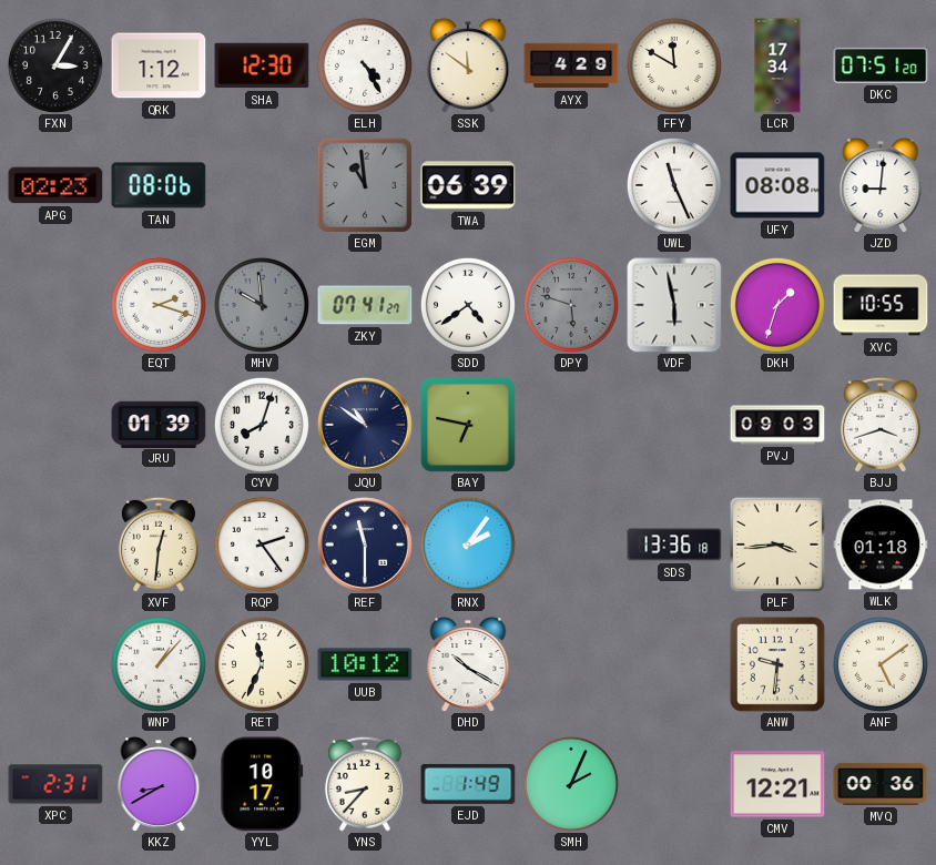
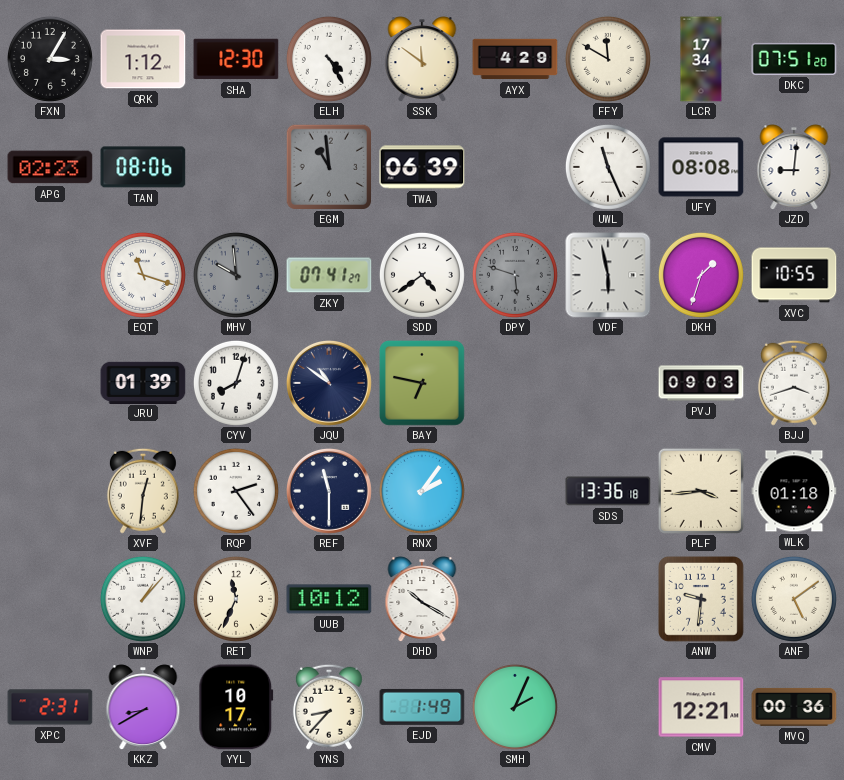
EQT: 2:18 -> 11:18
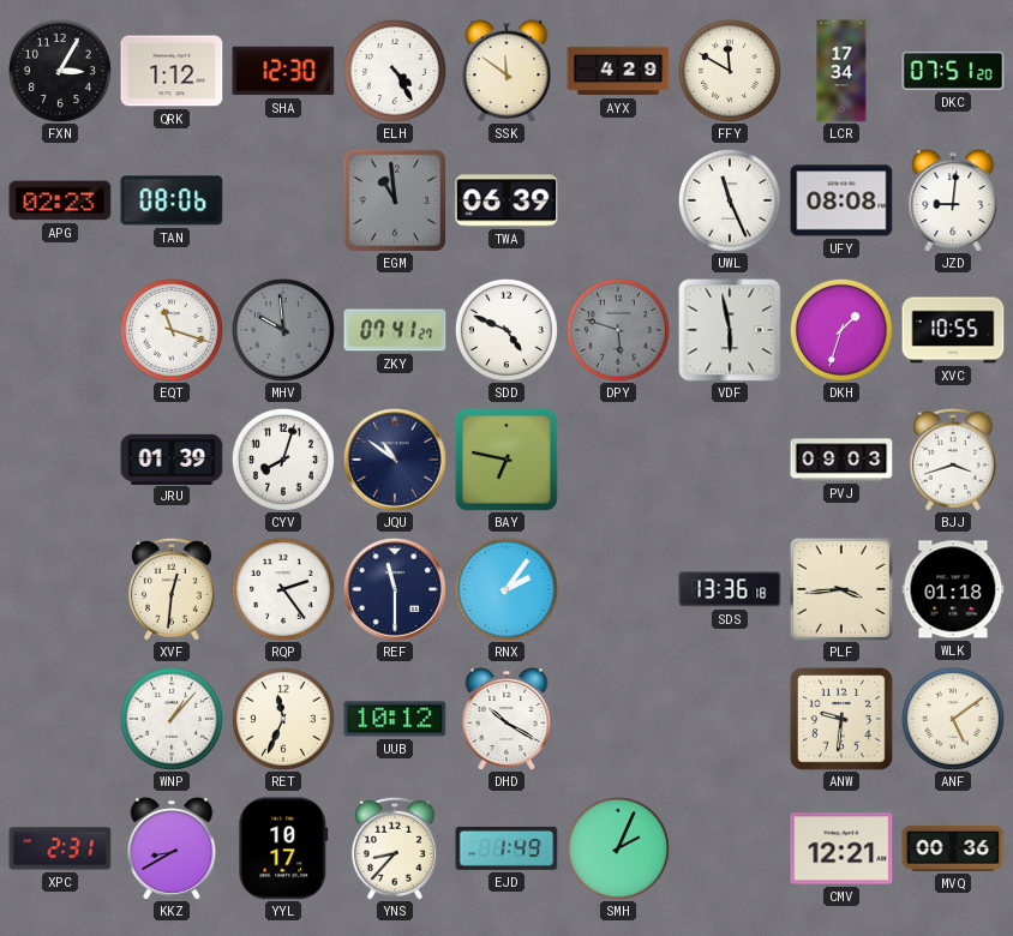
SDD: 4:39 -> 4:49
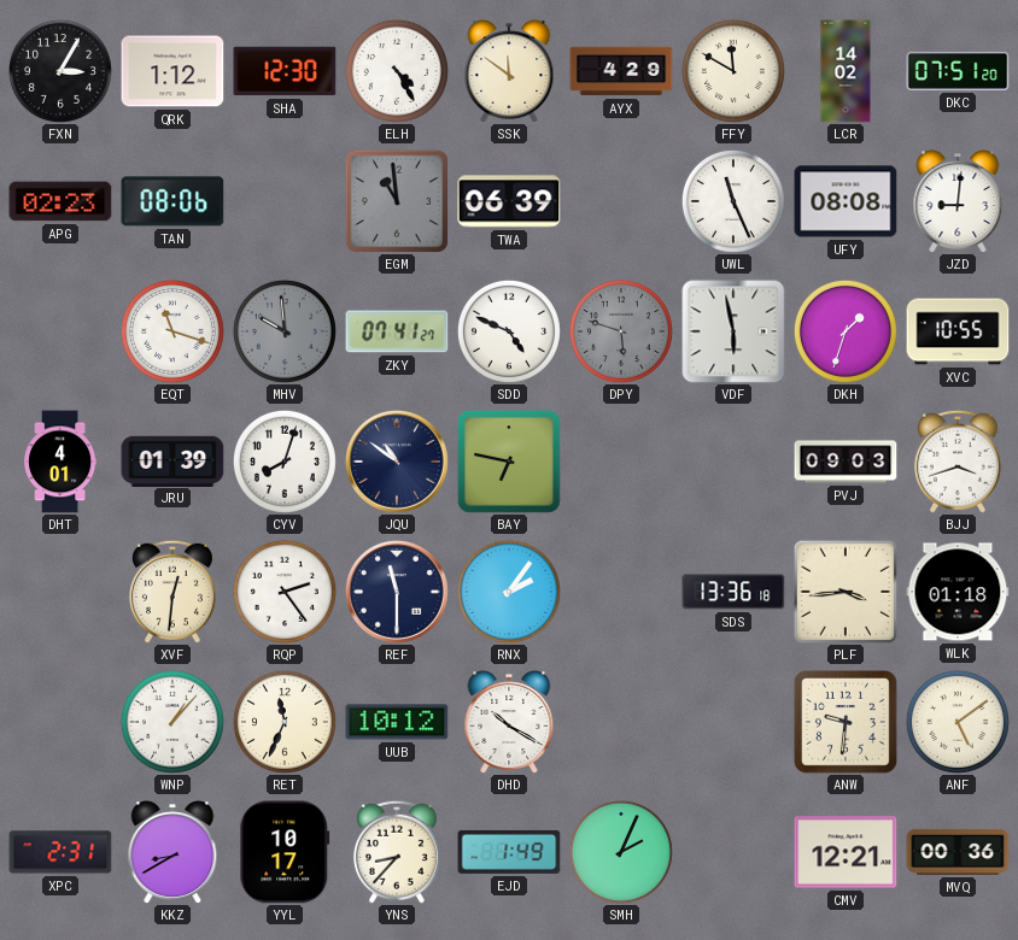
LCR: 17:34 -> 14:02
DHT: none -> 4:01
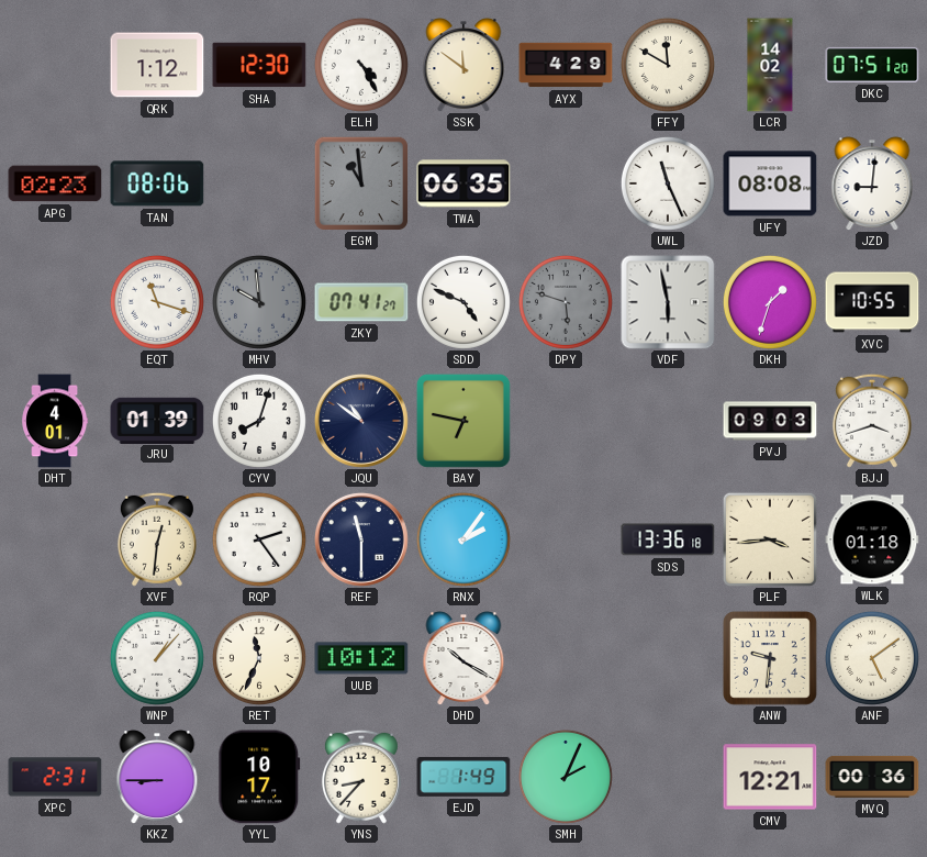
FXN: 3:05 -> none
TWA: 06:39 -> 06:35
KKZ: 8:40 -> 8:45
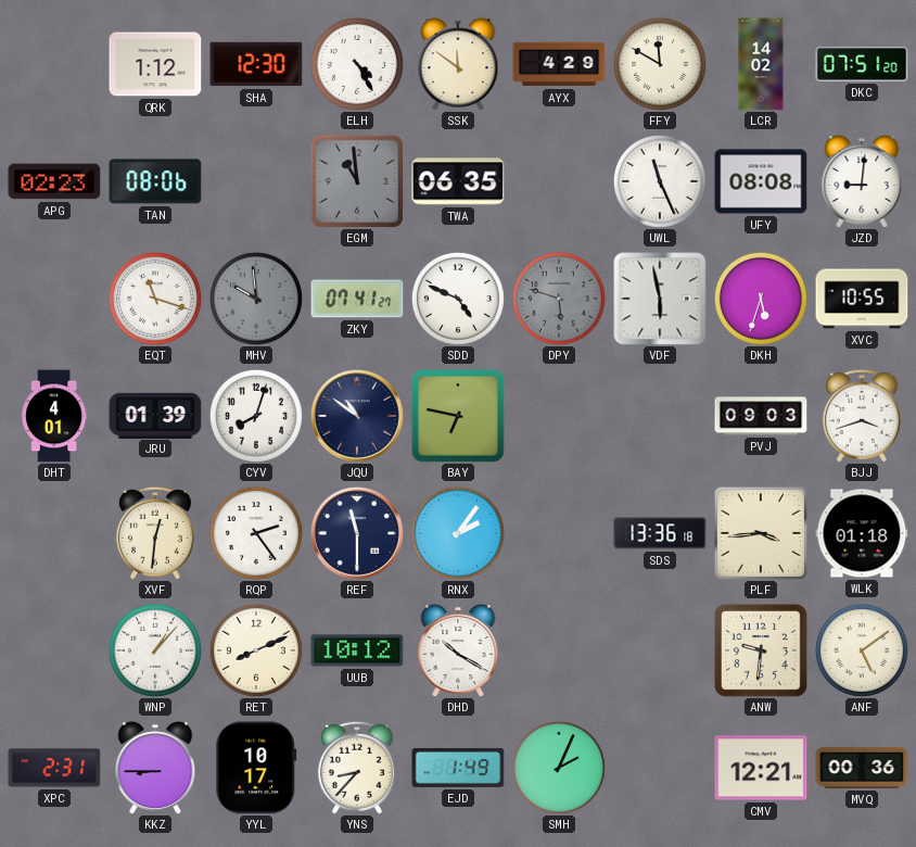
DKH: 1:33 -> 5:33
RET: 11:34 -> 8:11
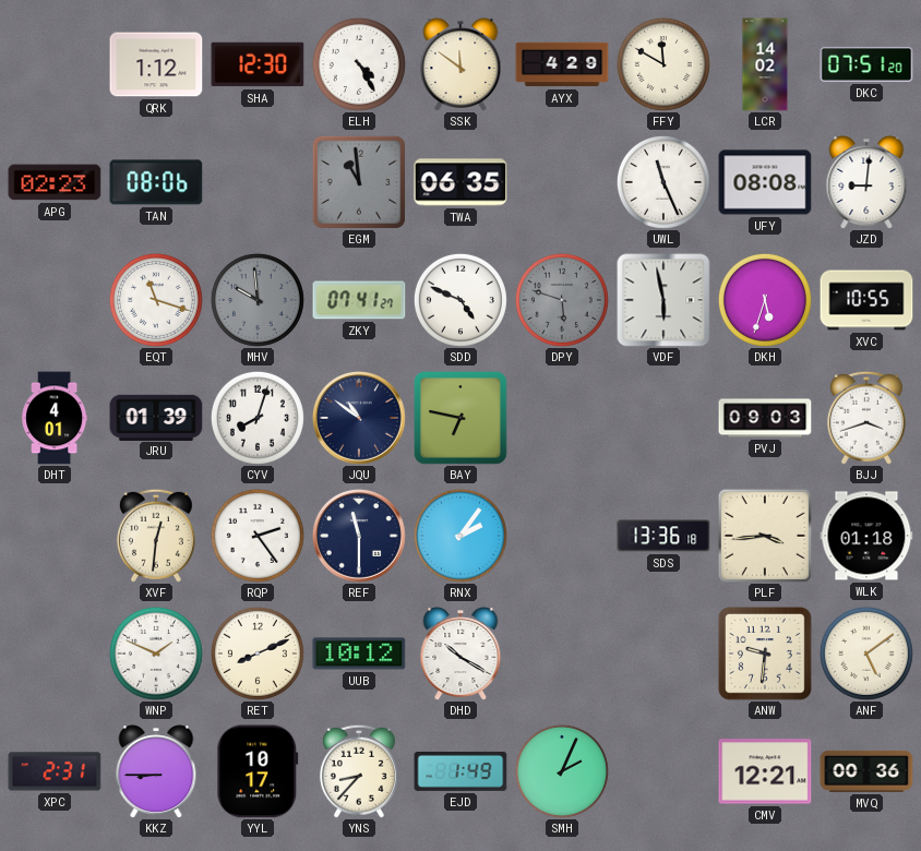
WNP: 1:07 -> 1:49
